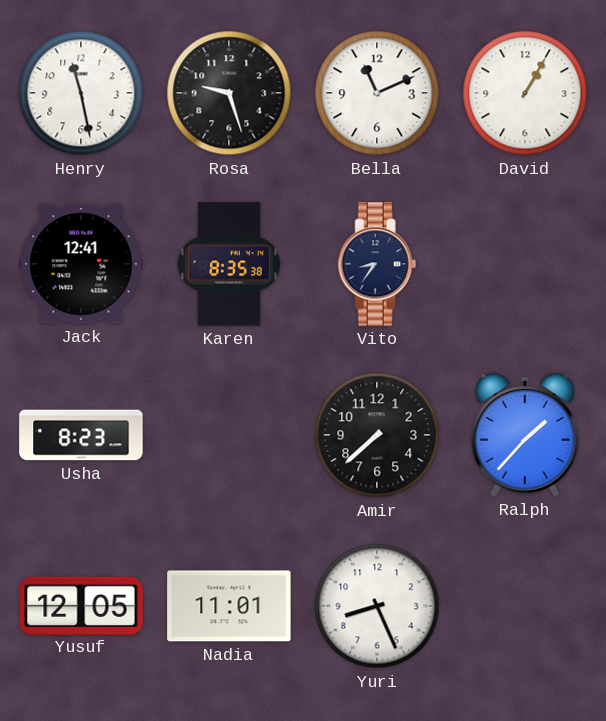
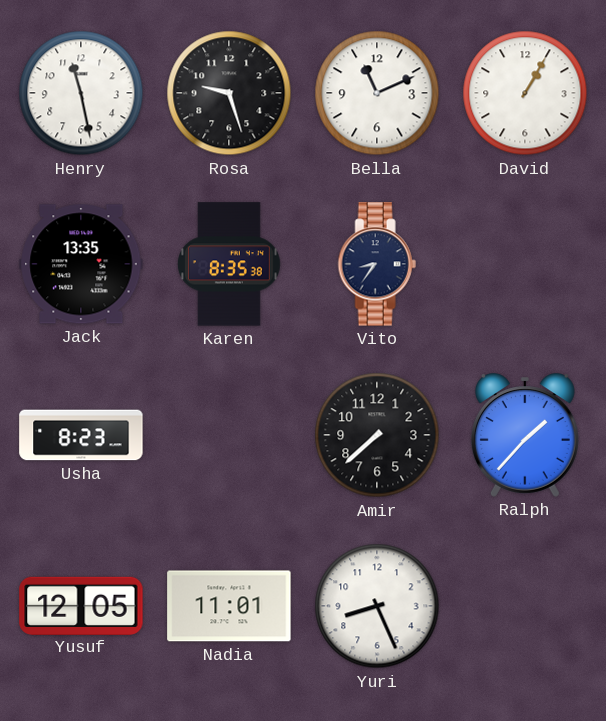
Jack: 12:41 -> 13:35
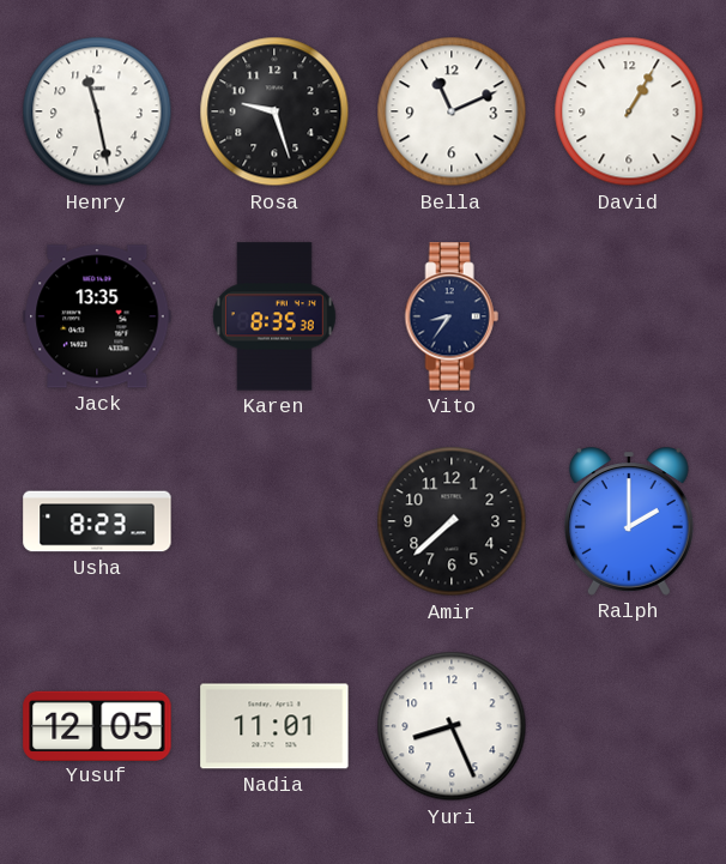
Ralph: 1:37 -> 2:00
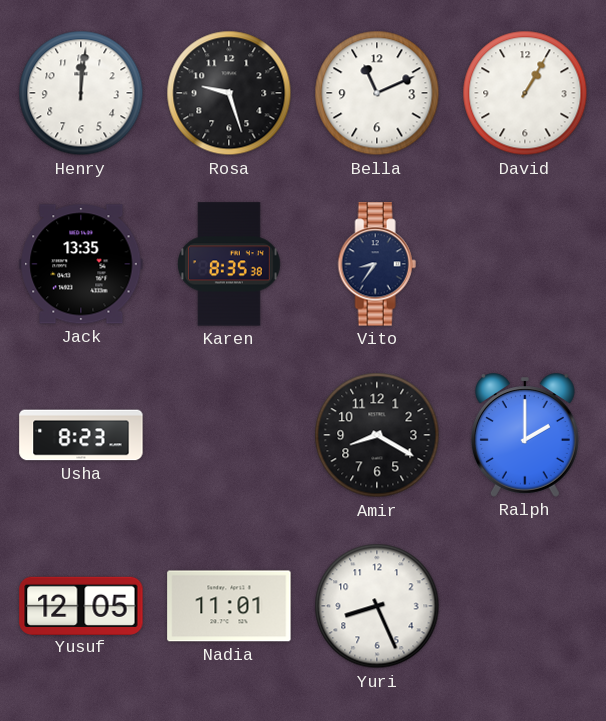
Henry: 11:28 -> 12:01
Amir: 7:38 -> 8:20
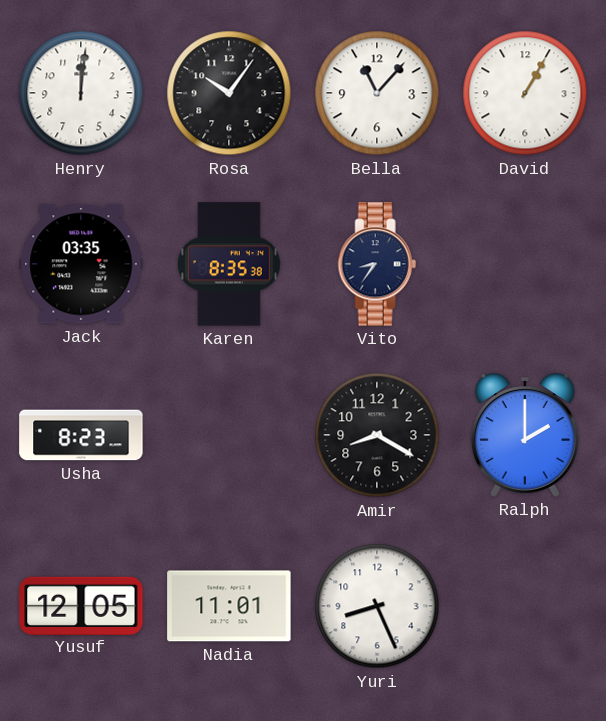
Rosa: 9:27 -> 10:06
Bella: 11:11 -> 11:07
Jack: 13:35 -> 03:35
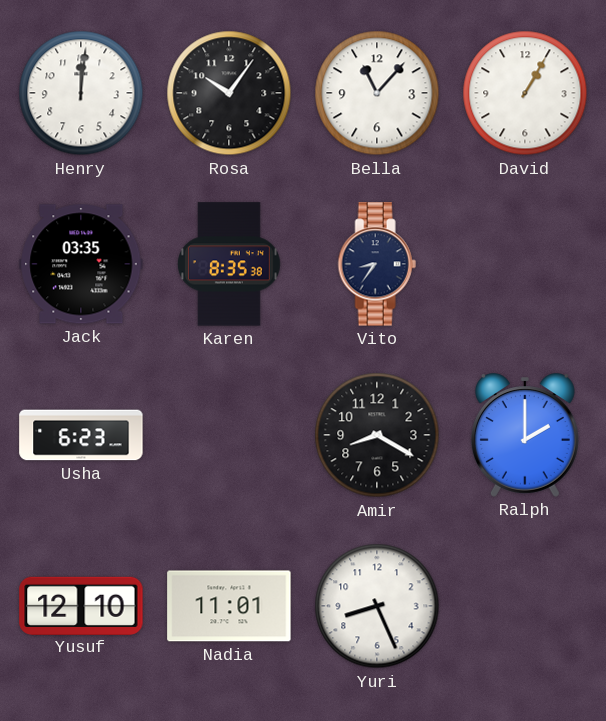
Usha: 8:23 -> 6:23
Yusuf: 12:05 -> 12:10
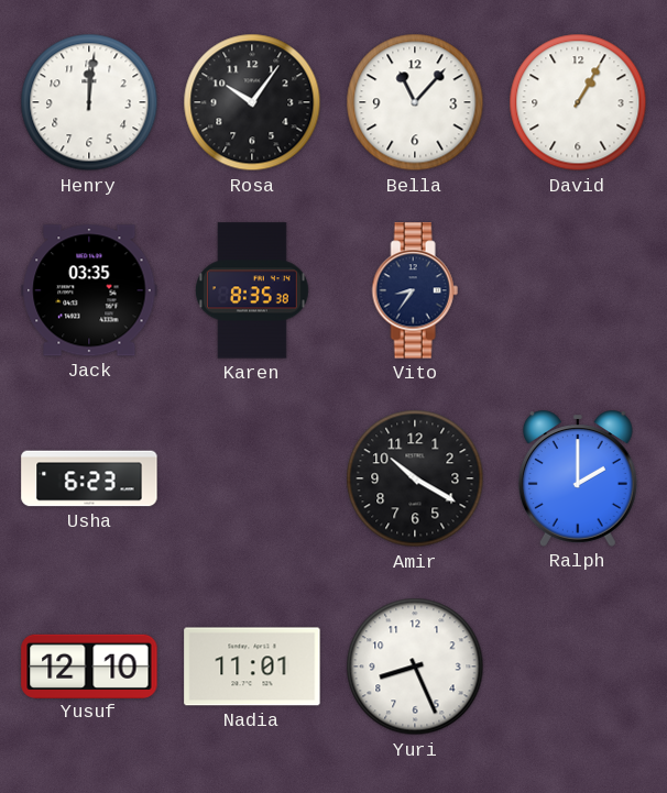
Amir: 8:20 -> 10:20
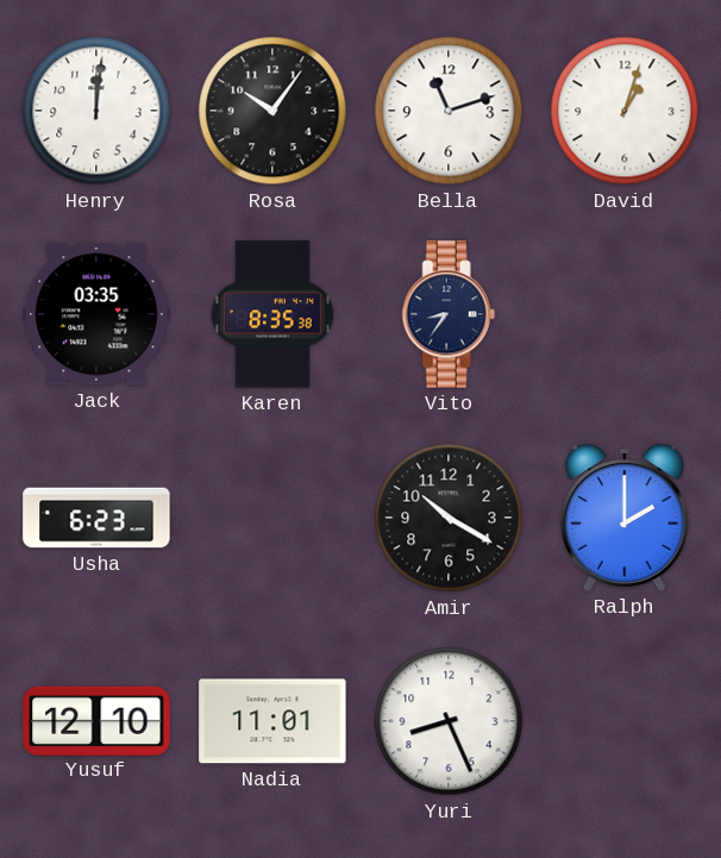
Bella: 11:07 -> 11:12
David: 1:05 -> 1:03
